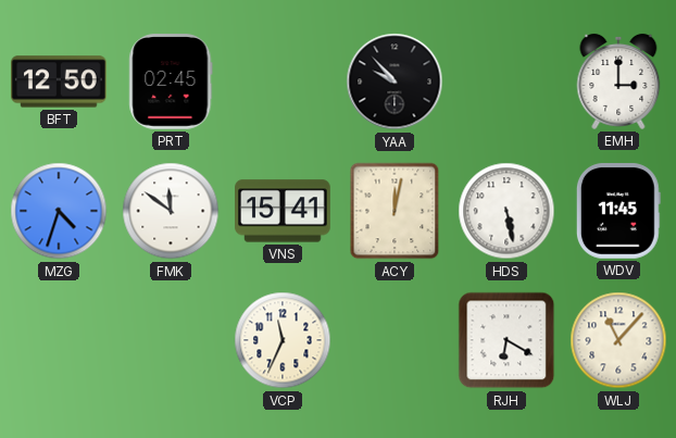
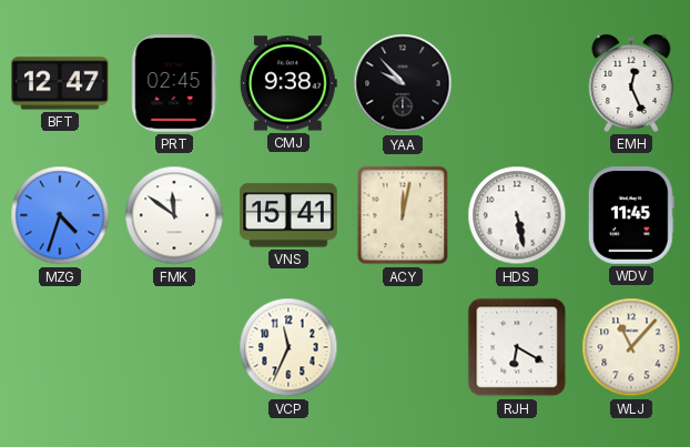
BFT: 12:50 -> 12:47
CMJ: none -> 9:38
EMH: 3:00 -> 12:26
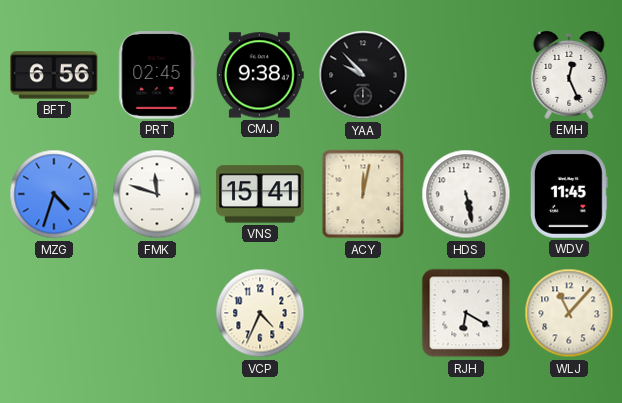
BFT: 12:47 -> 6:56
FMK: 11:51 -> 11:48
VCP: 11:34 -> 4:34
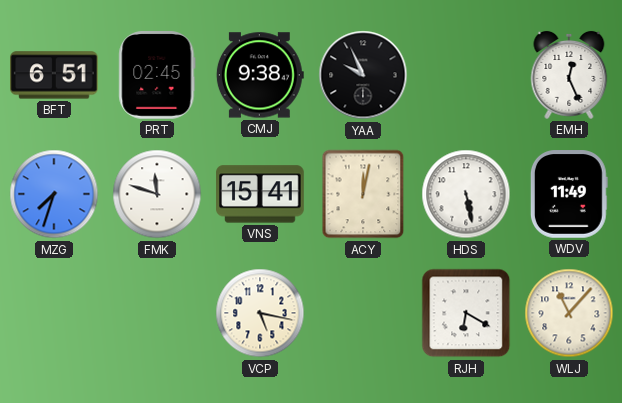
BFT: 6:56 -> 6:51
YAA: 9:53 -> 9:56
MZG: 4:33 -> 7:33
WDV: 11:45 -> 11:49
VCP: 4:34 -> 5:17
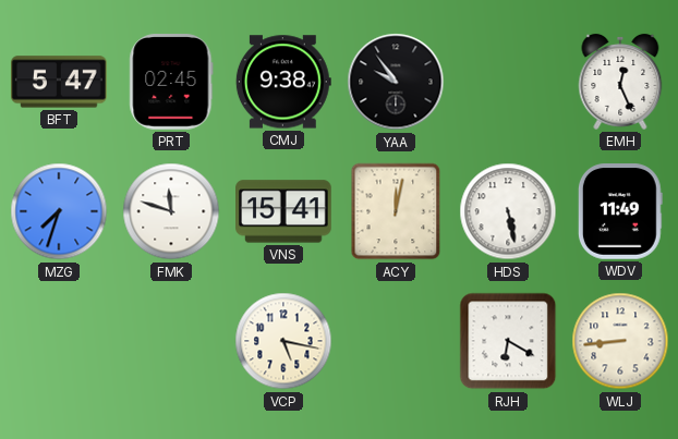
BFT: 6:51 -> 5:47
YAA: 9:56 -> 9:54
WLJ: 11:07 -> 8:44
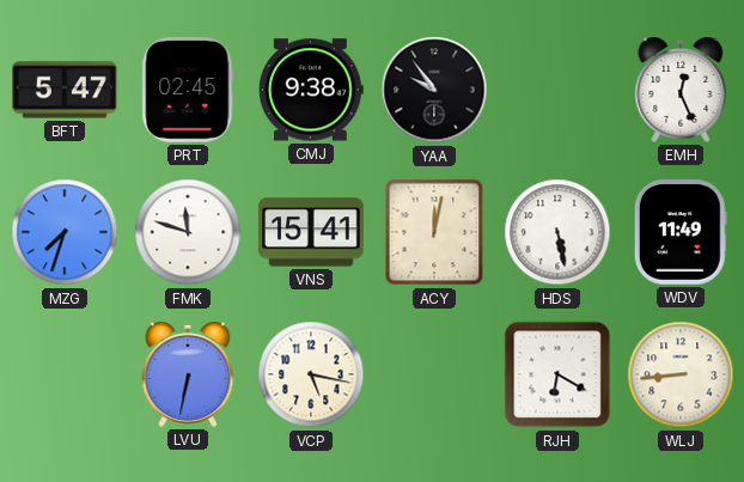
LVU: none -> 6:32
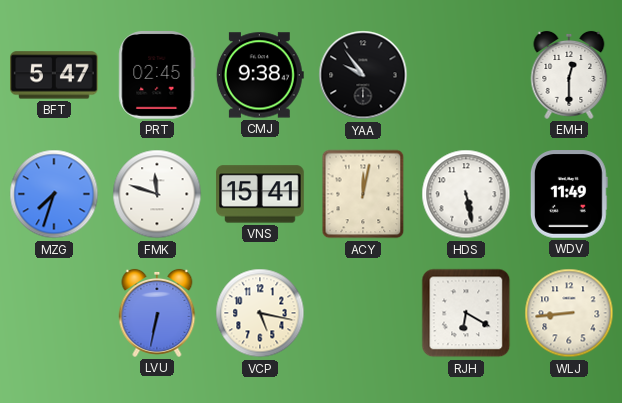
EMH: 12:26 -> 12:30
